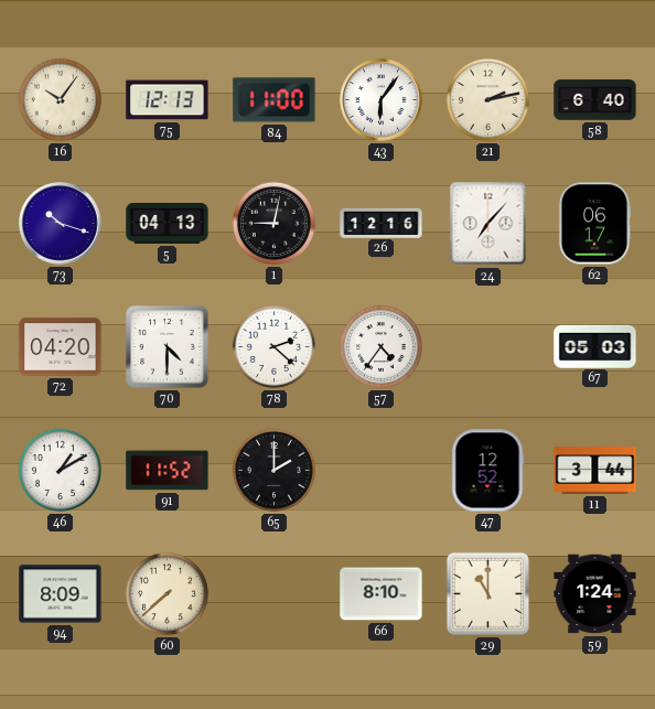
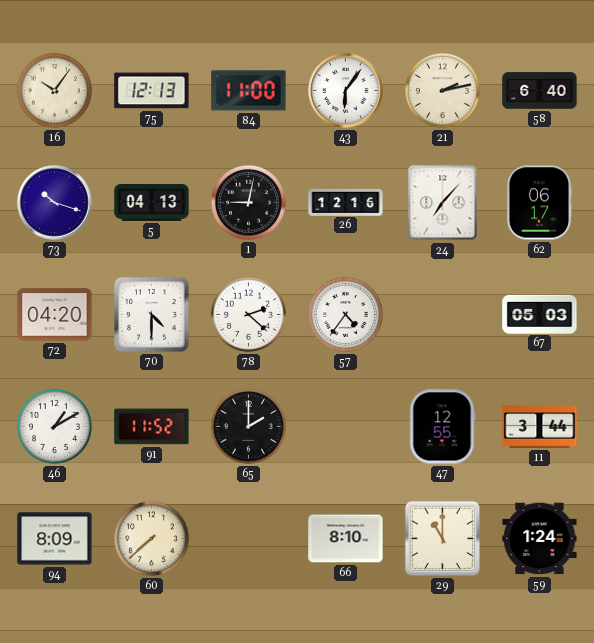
47: 12:52 -> 12:55
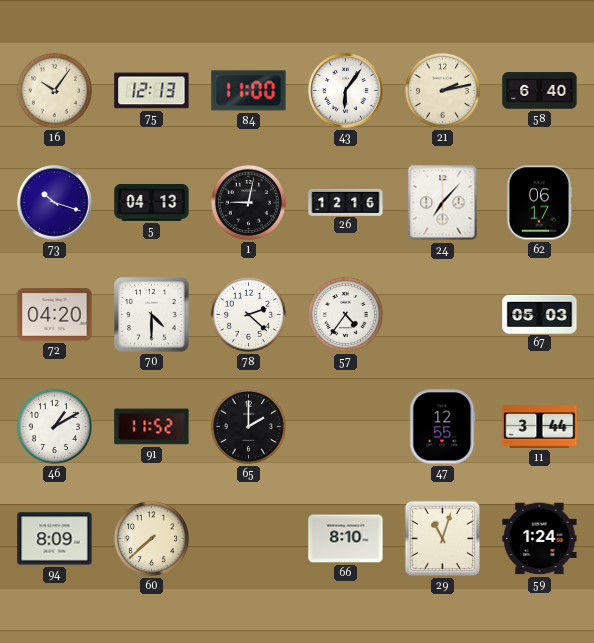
29: 11:00 -> 11:03
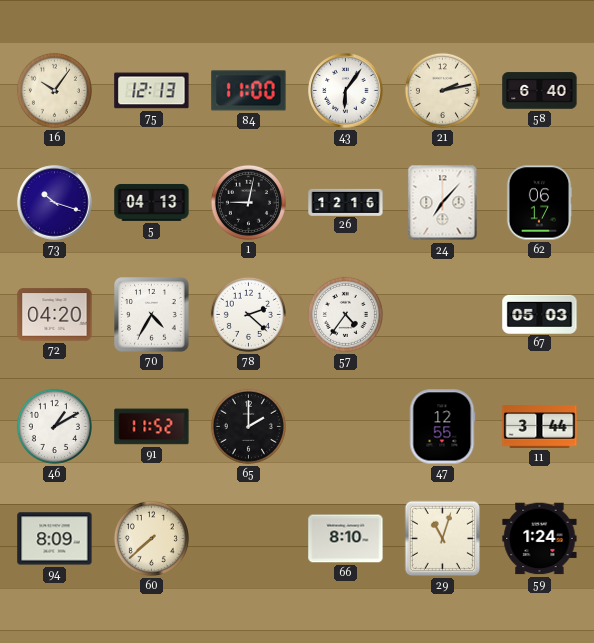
70: 4:30 -> 4:35
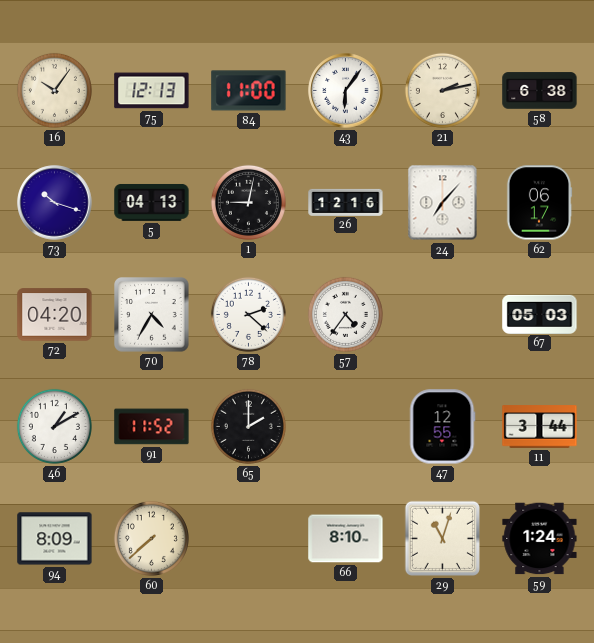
58: 6:40 -> 6:38
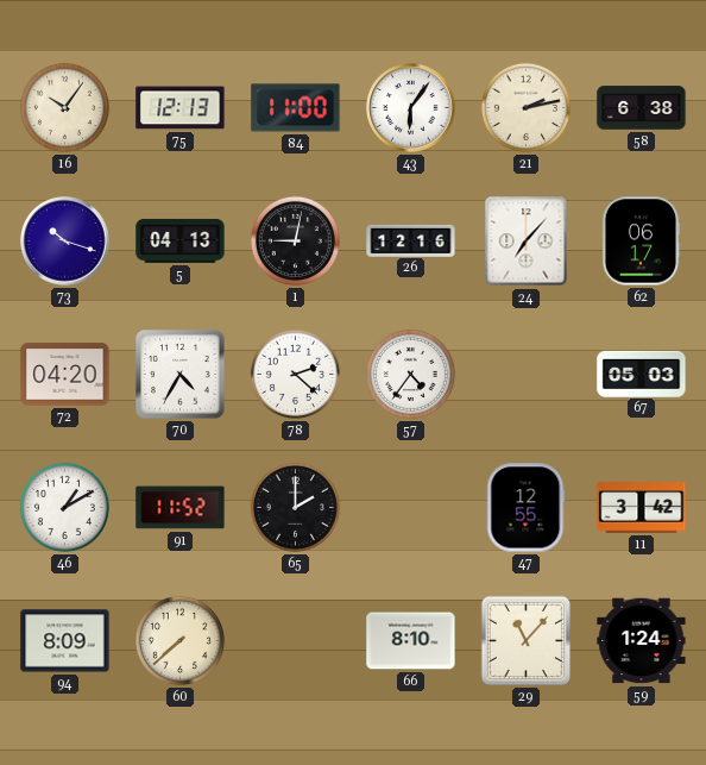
11: 3:44 -> 3:42
29: 11:03 -> 11:07
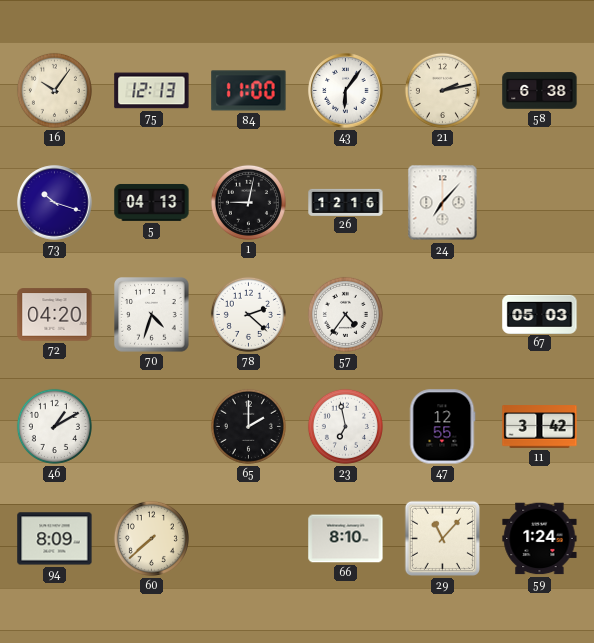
62: 06:17 -> none
70: 4:35 -> 4:33
91: 11:52 -> none
23: none -> 6:58
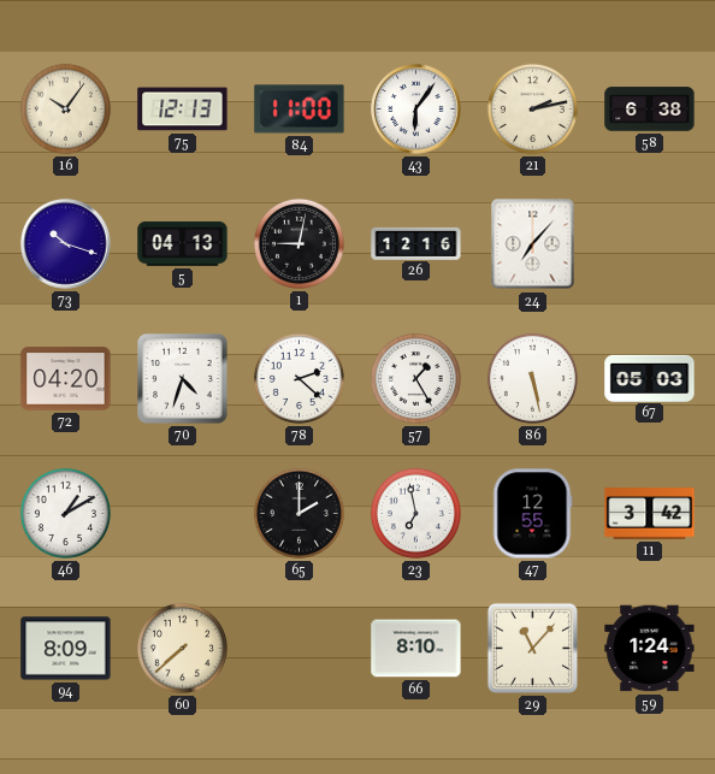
57: 4:36 -> 1:25
86: none -> 5:28
